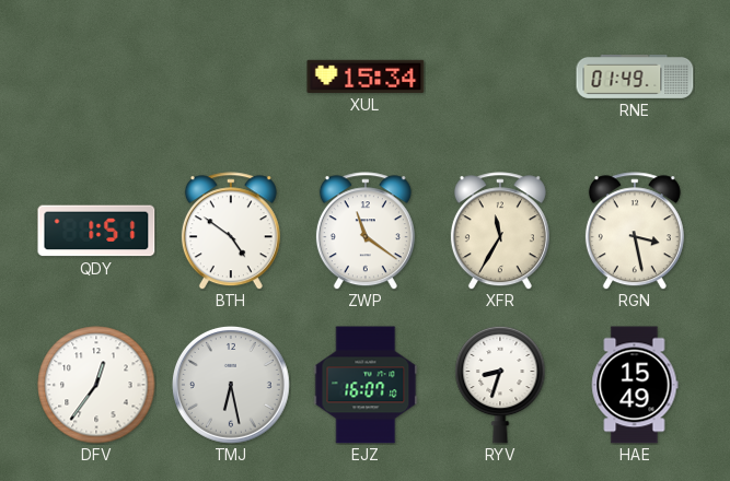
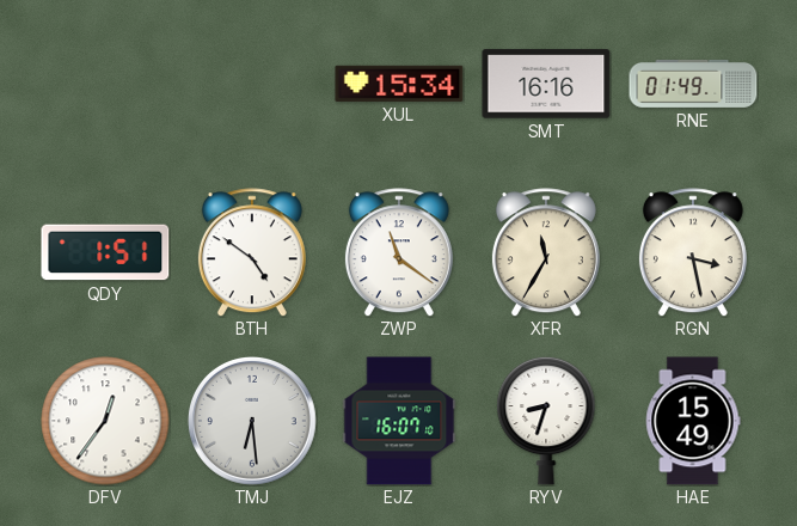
SMT: none -> 16:16
TMJ: 6:28 -> 6:29
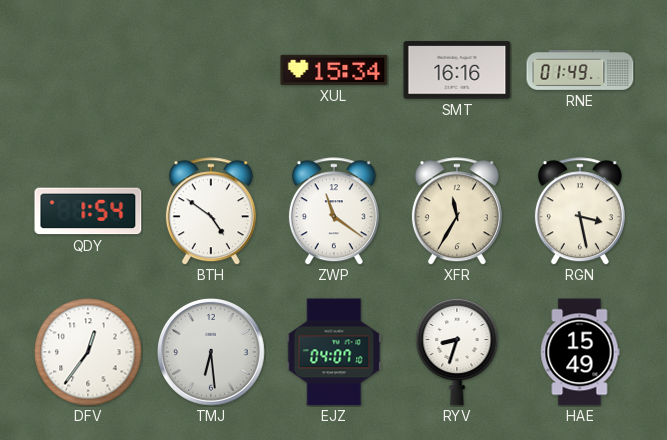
QDY: 1:51 -> 1:54
EJZ: 16:07 -> 04:07
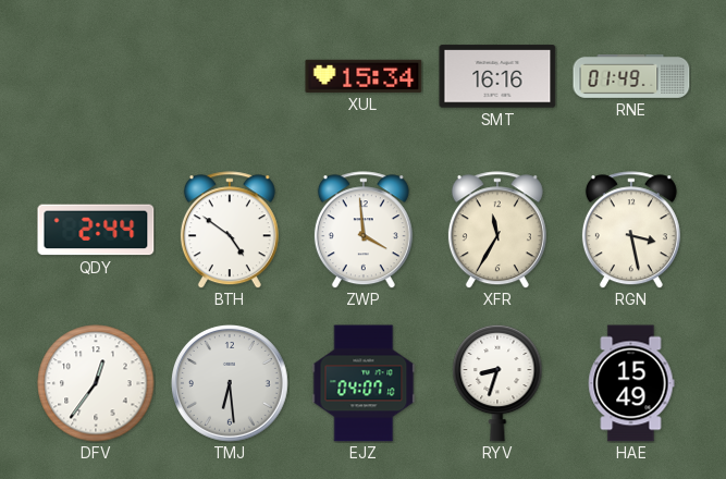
QDY: 1:54 -> 2:44
ZWP: 11:21 -> 3:59
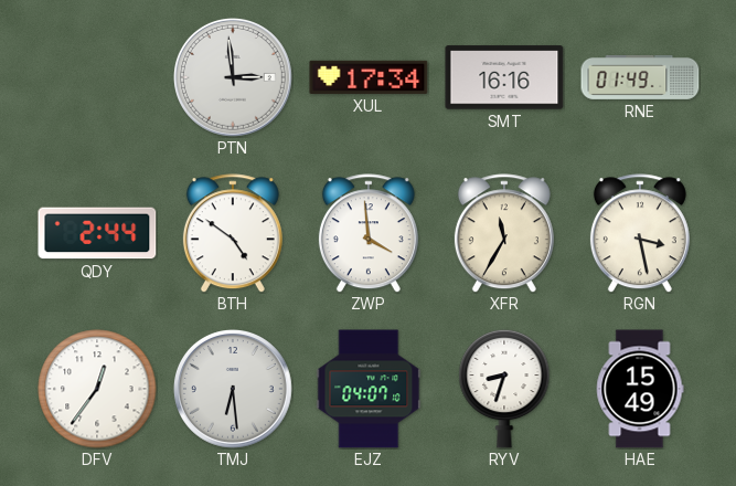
PTN: none -> 2:59
XUL: 15:34 -> 17:34
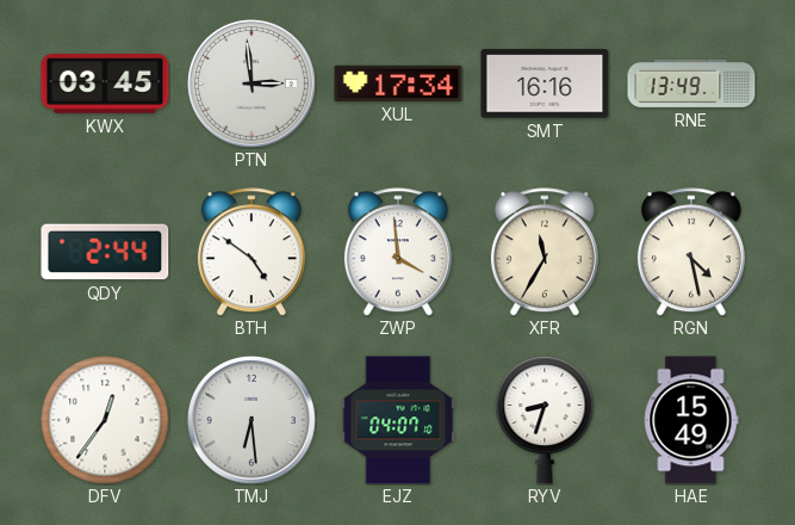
KWX: none -> 03:45
RNE: 01:49 -> 13:49
RGN: 3:28 -> 4:28
